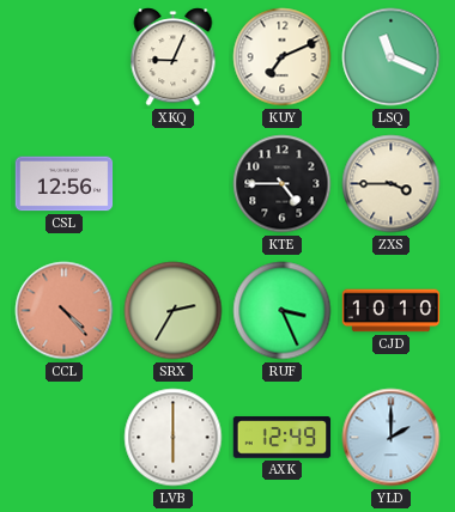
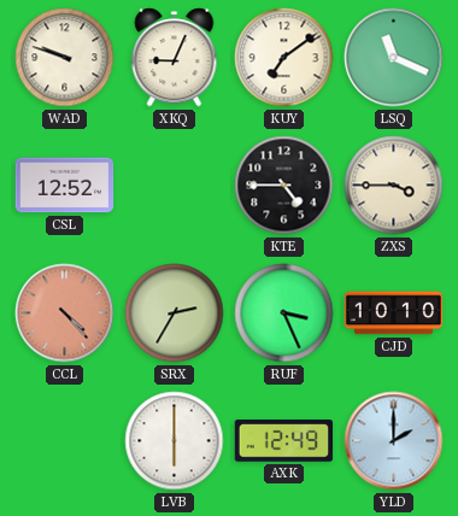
WAD: none -> 9:48
KUY: 7:11 -> 7:09
CSL: 12:56 -> 12:52
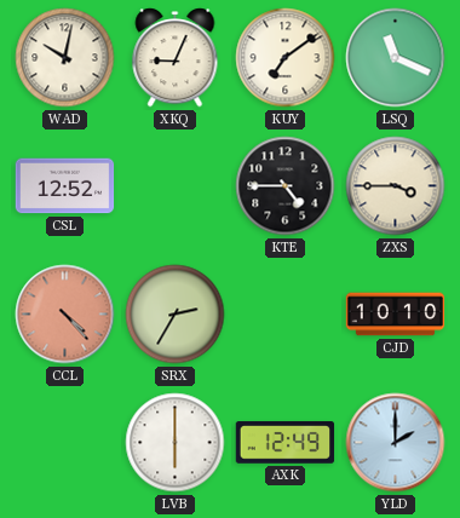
WAD: 9:48 -> 10:02
RUF: 3:26 -> none
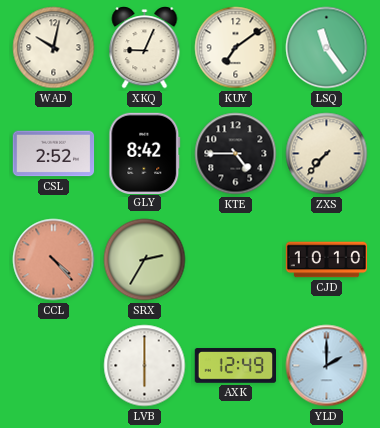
LSQ: 11:19 -> 11:24
CSL: 12:52 -> 2:52
GLY: none -> 8:42
ZXS: 3:45 -> 7:37
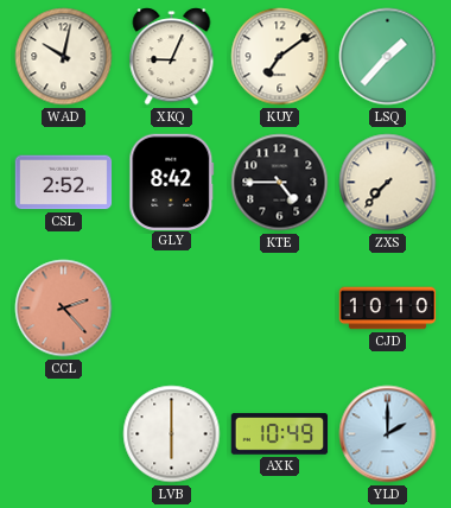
LSQ: 11:24 -> 1:37
CCL: 4:23 -> 2:23
SRX: 2:35 -> none
AXK: 12:49 -> 10:49
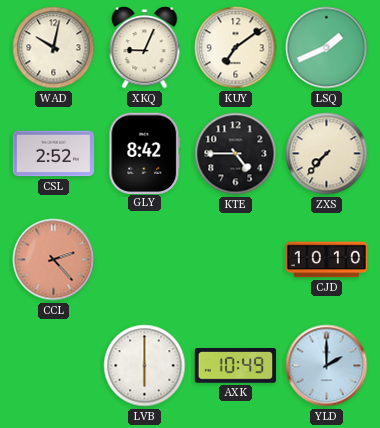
LSQ: 1:37 -> 1:41
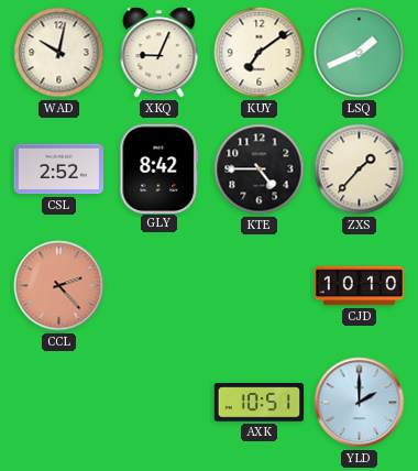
ZXS: 7:37 -> 1:37
LVB: 6:00 -> none
AXK: 10:49 -> 10:51
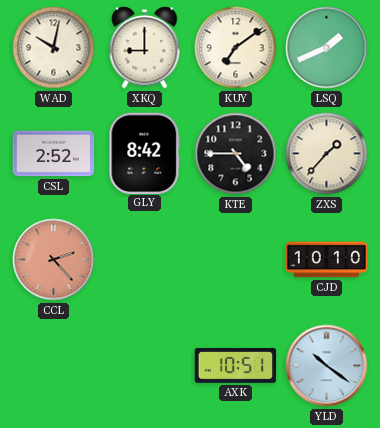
XKQ: 9:04 -> 9:00
YLD: 2:00 -> 10:21
